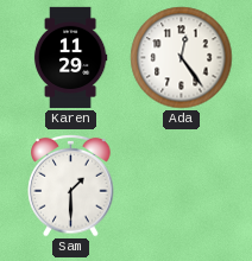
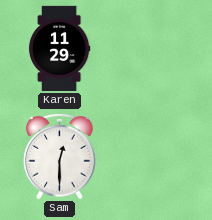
Ada: 12:24 -> none
Sam: 1:30 -> 12:30
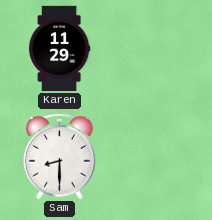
Sam: 12:30 -> 8:30
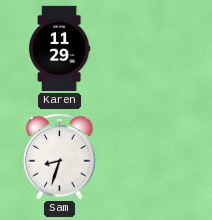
Sam: 8:30 -> 8:33
